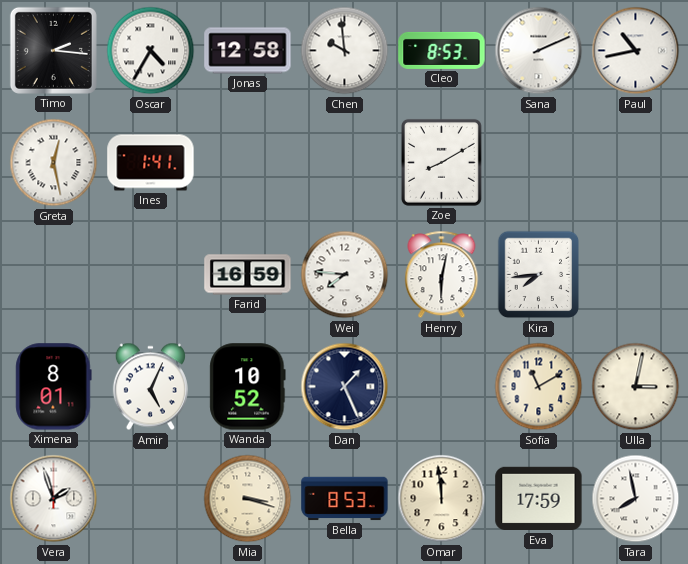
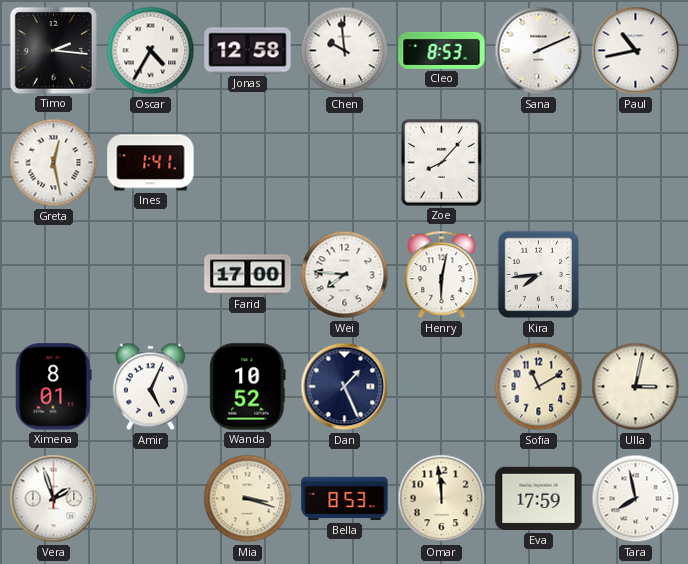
Zoe: 8:10 -> 8:07
Farid: 16:59 -> 17:00
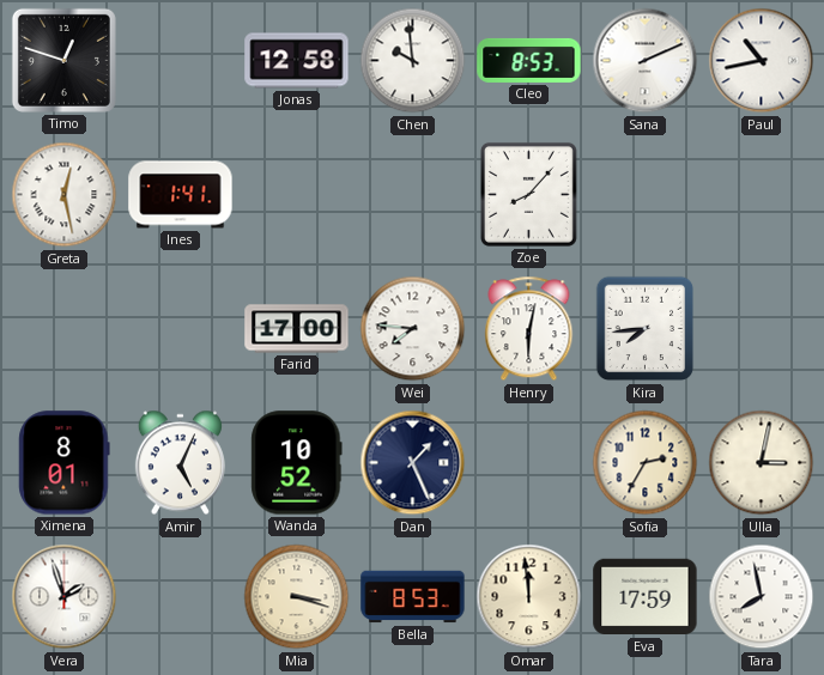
Timo: 2:16 -> 12:48
Oscar: 4:35 -> none
Sofia: 11:10 -> 2:35
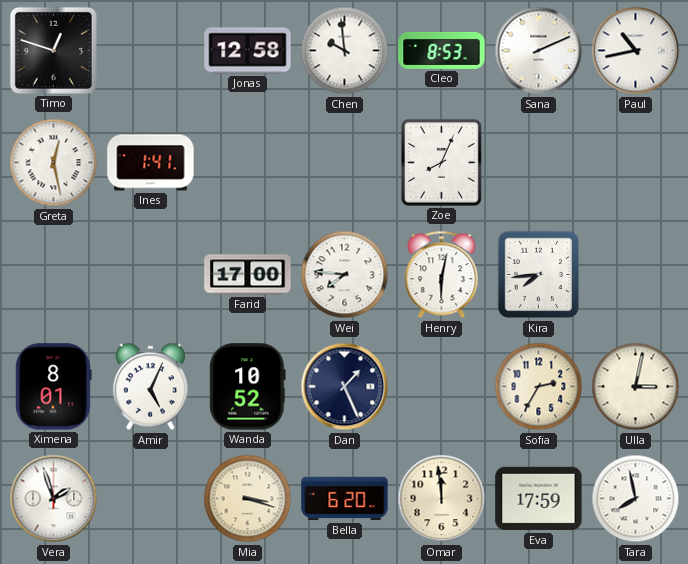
Zoe: 8:07 -> 8:04
Bella: 8:53 -> 6:20
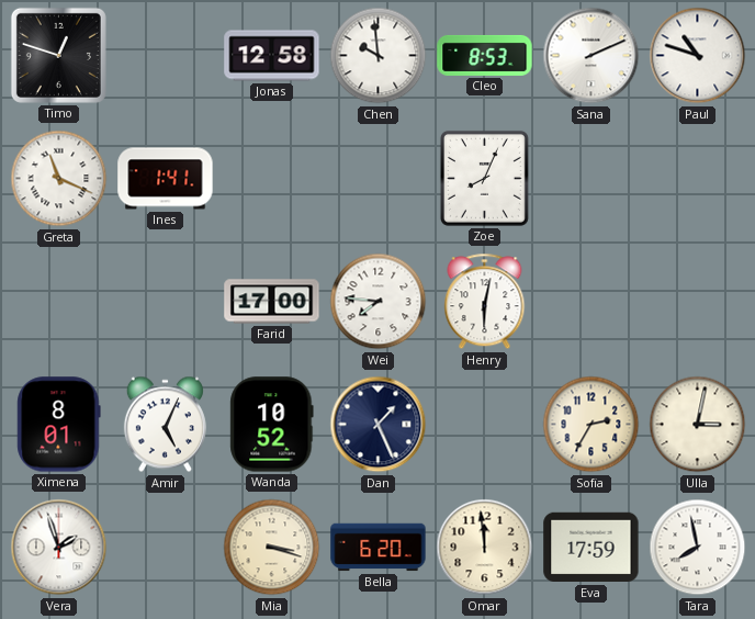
Paul: 10:43 -> 10:48
Greta: 12:28 -> 11:19
Kira: 7:44 -> none
